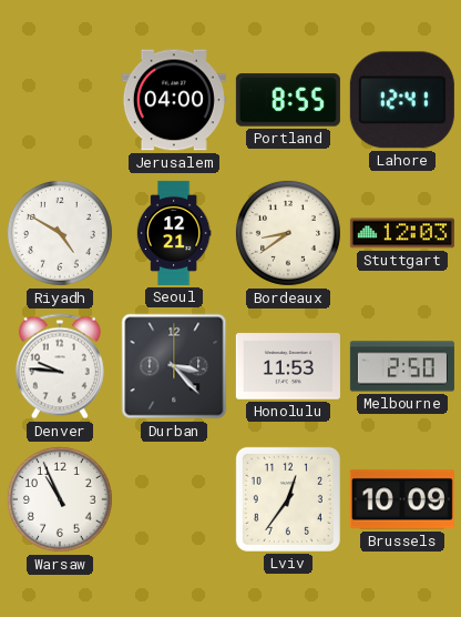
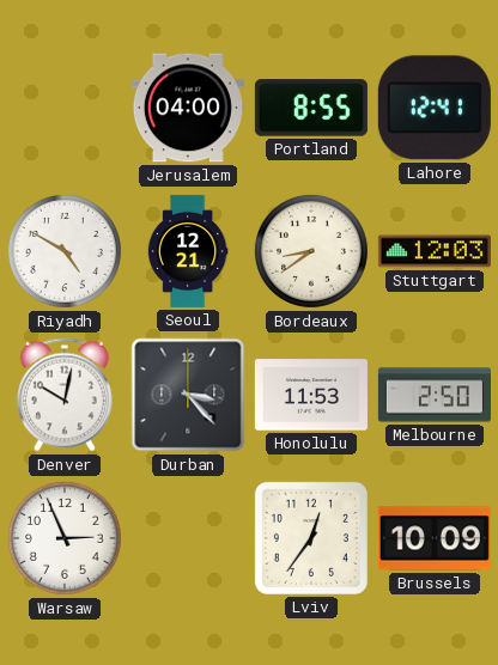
Denver: 9:46 -> 10:02
Warsaw: 10:56 -> 2:56
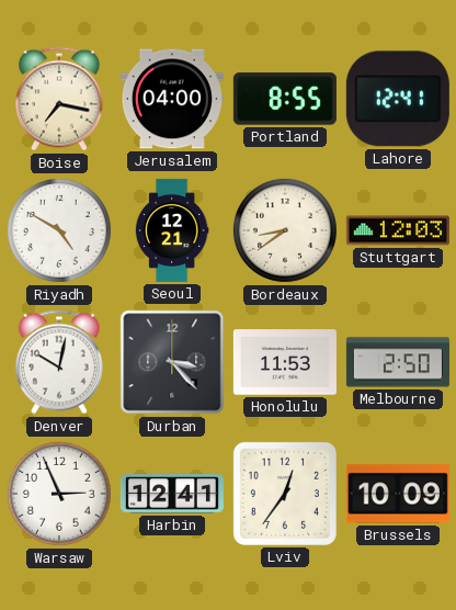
Boise: none -> 7:17
Harbin: none -> 12:41
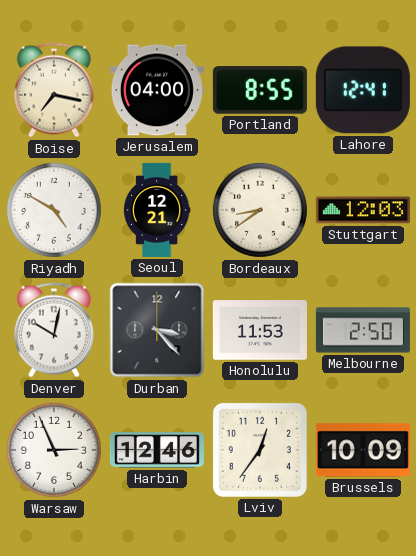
Harbin: 12:41 -> 12:46
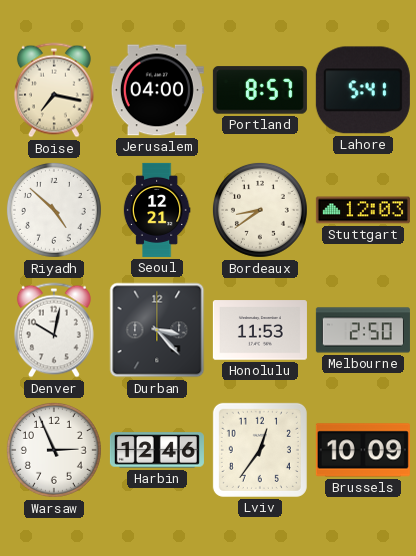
Portland: 8:55 -> 8:57
Lahore: 12:41 -> 5:41
Riyadh: 4:50 -> 4:52
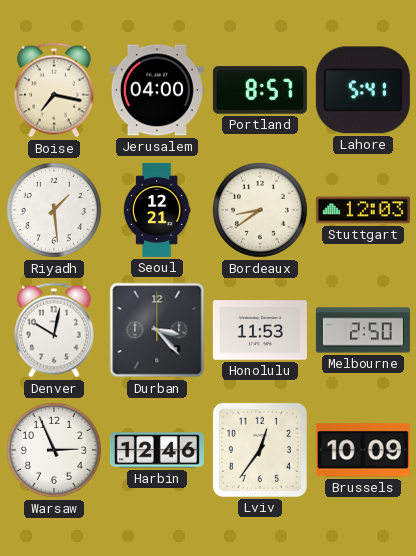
Riyadh: 4:52 -> 1:29
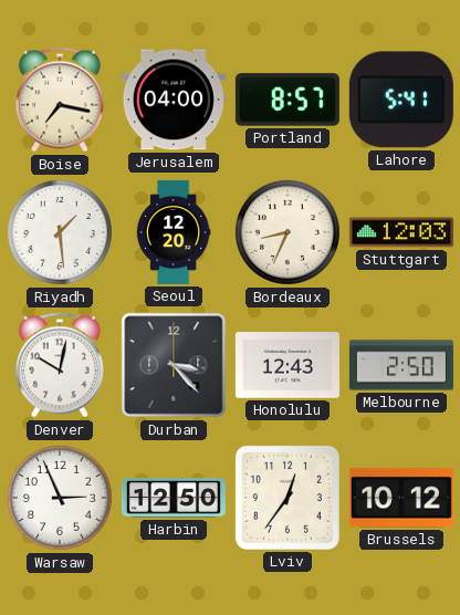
Seoul: 12:21 -> 12:20
Bordeaux: 8:39 -> 8:34
Honolulu: 11:53 -> 12:43
Harbin: 12:46 -> 12:50
Brussels: 10:09 -> 10:12
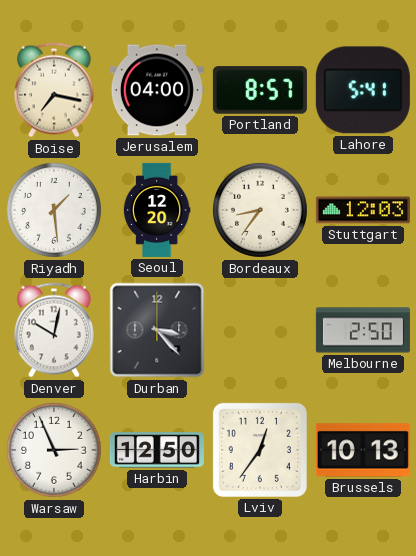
Bordeaux: 8:34 -> 8:36
Honolulu: 12:43 -> none
Brussels: 10:12 -> 10:13
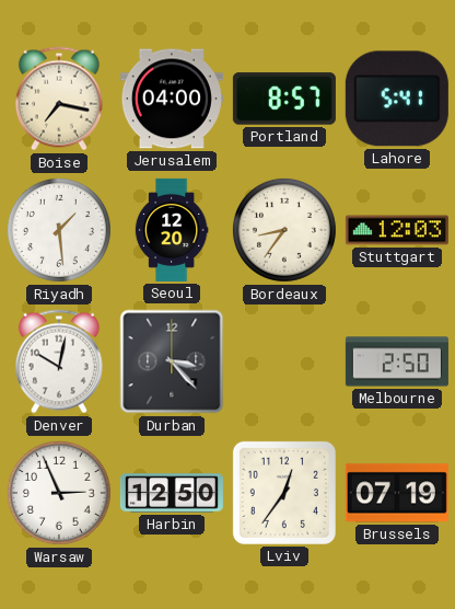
Brussels: 10:13 -> 07:19
